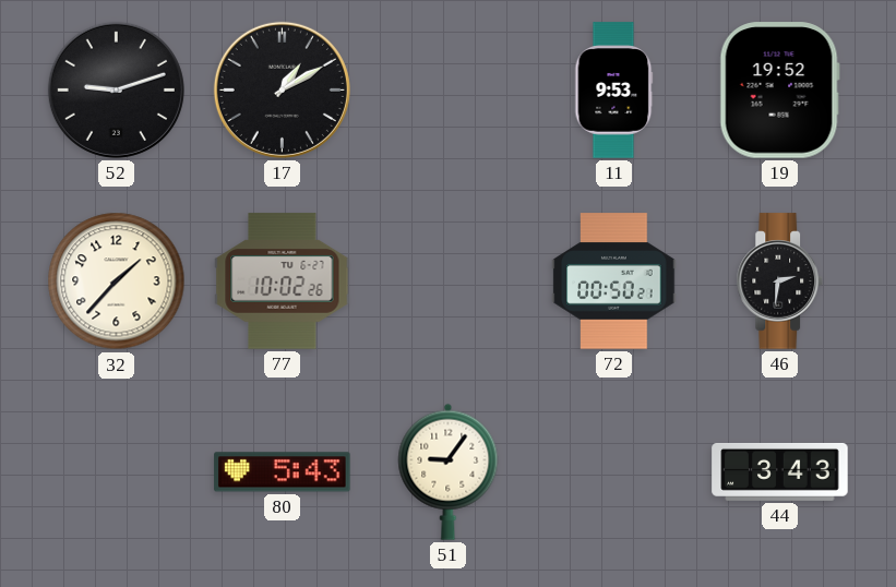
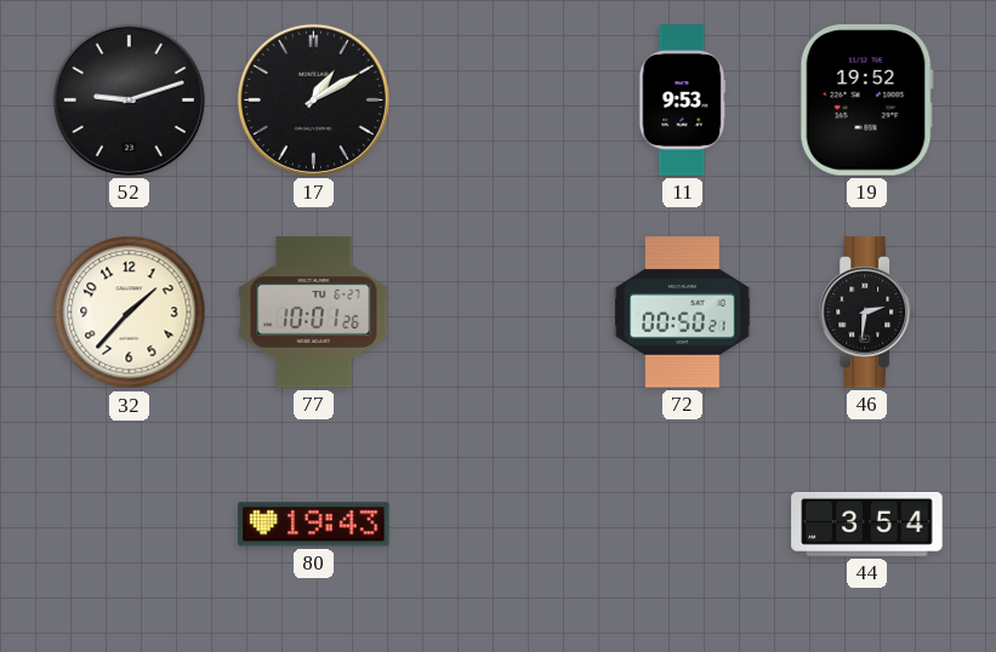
77: 10:02 -> 10:01
80: 5:43 -> 19:43
51: 9:06 -> none
44: 3:43 -> 3:54
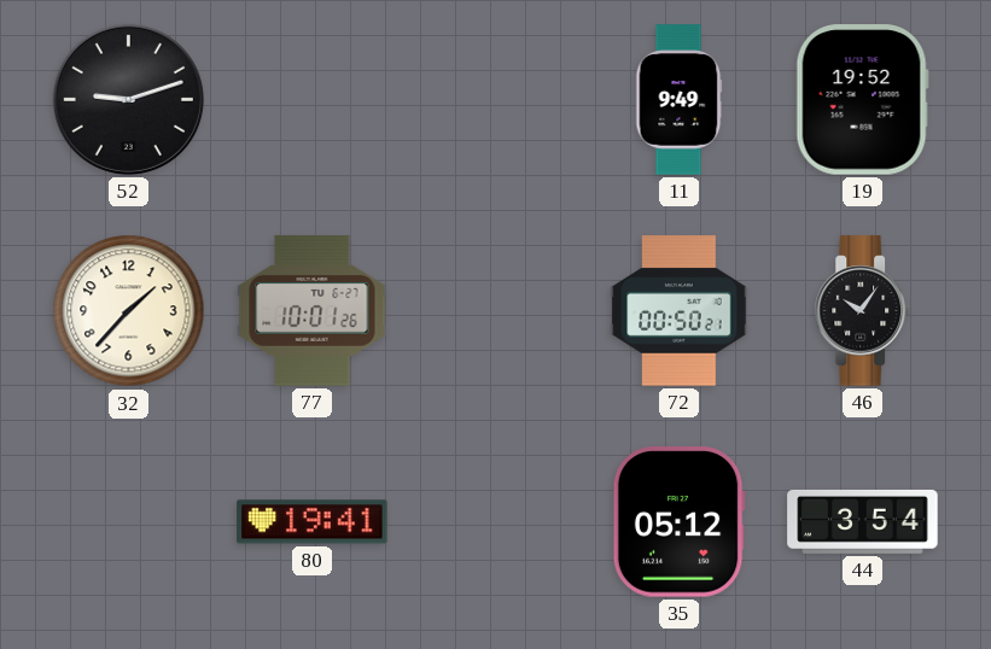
17: 1:10 -> none
11: 9:53 -> 9:49
46: 2:31 -> 10:06
80: 19:43 -> 19:41
35: none -> 05:12
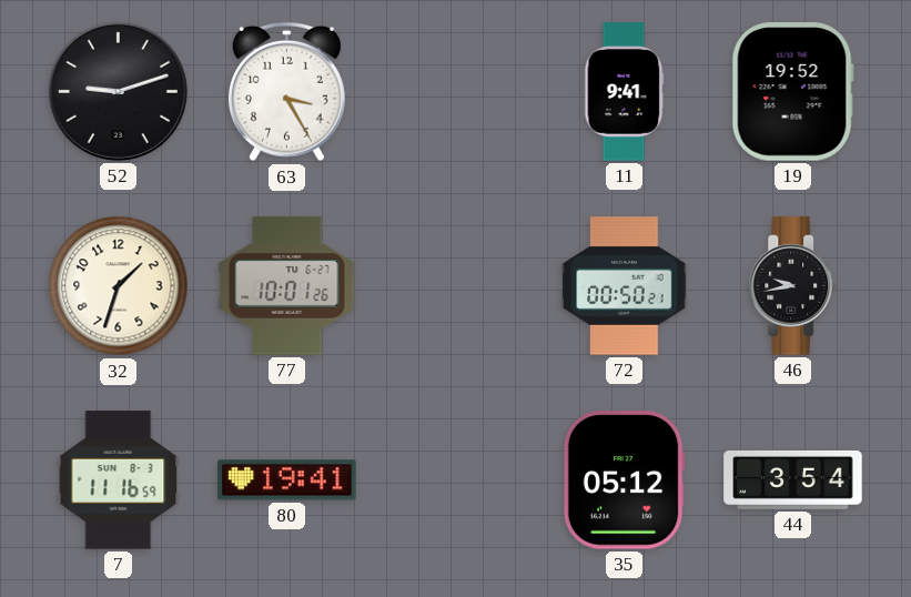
63: none -> 3:25
11: 9:49 -> 9:41
32: 1:37 -> 1:33
46: 10:06 -> 9:43
7: none -> 11:16
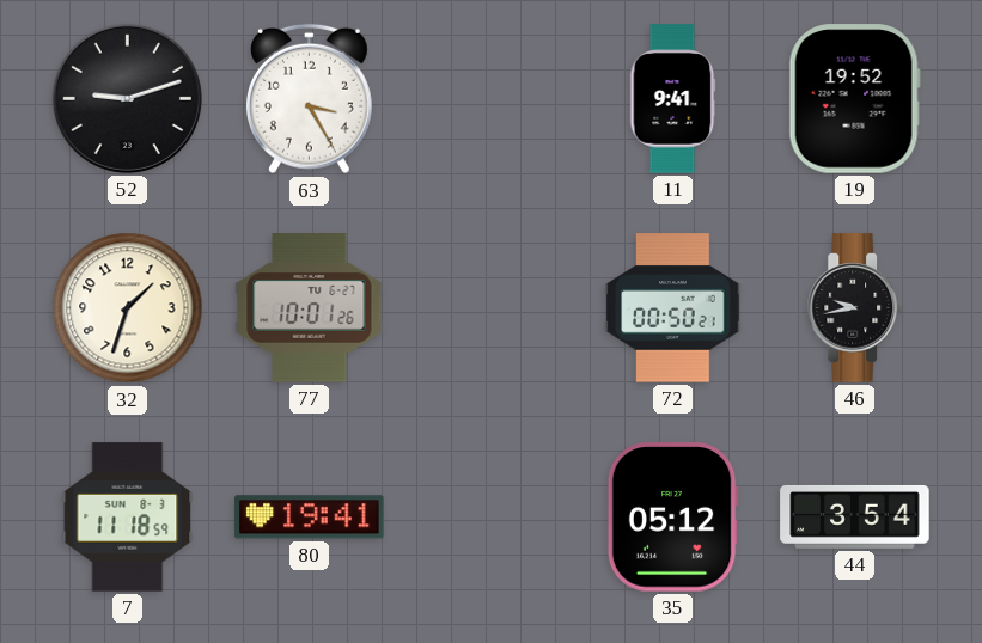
7: 11:16 -> 11:18
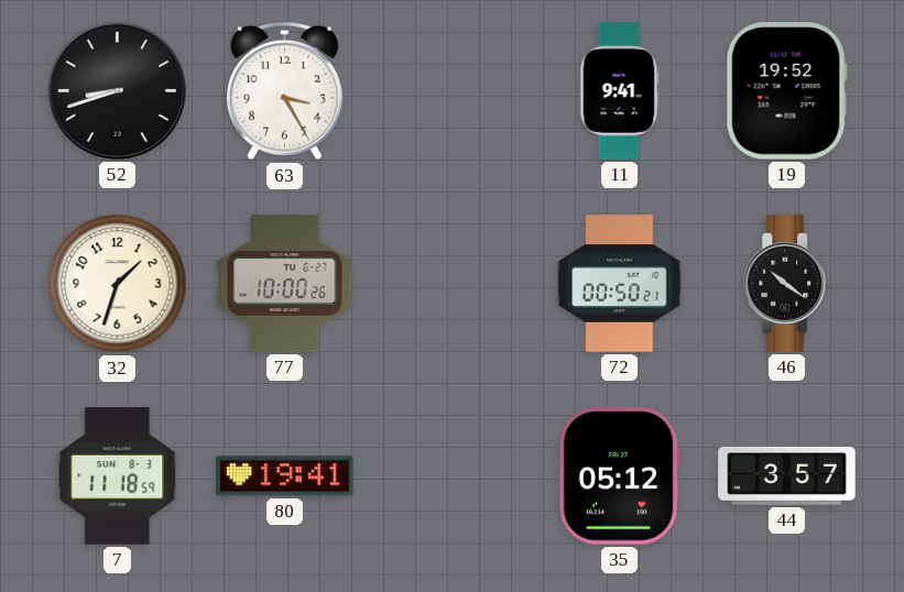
52: 9:12 -> 8:42
77: 10:01 -> 10:00
46: 9:43 -> 10:21
44: 3:54 -> 3:57
